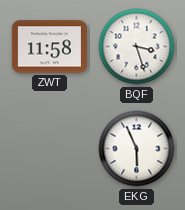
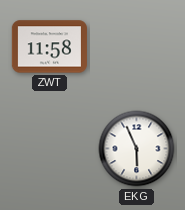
BQF: 3:27 -> none
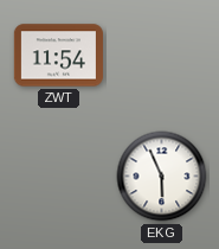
ZWT: 11:58 -> 11:54
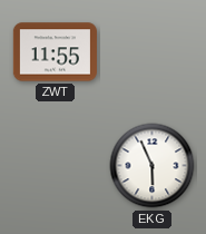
ZWT: 11:54 -> 11:55
